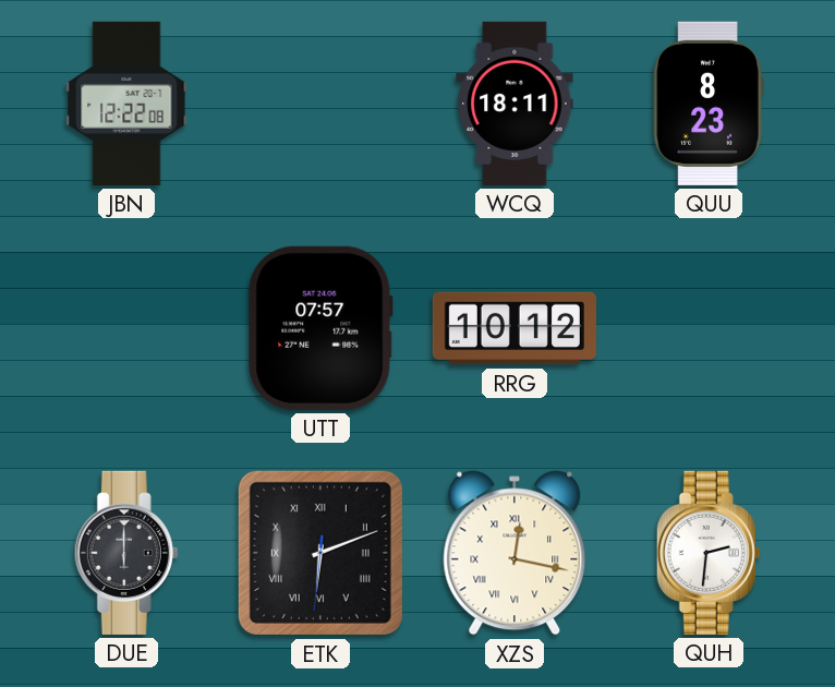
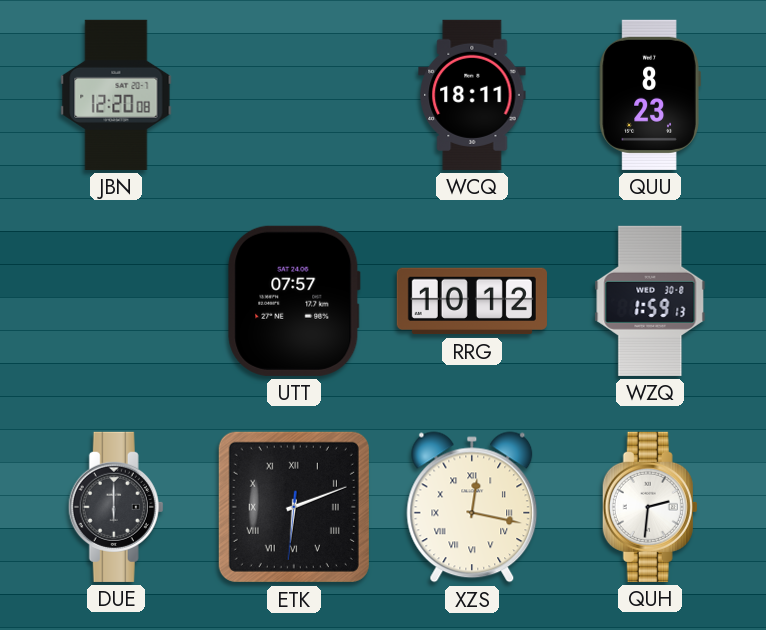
JBN: 12:22 -> 12:20
WZQ: none -> 1:59
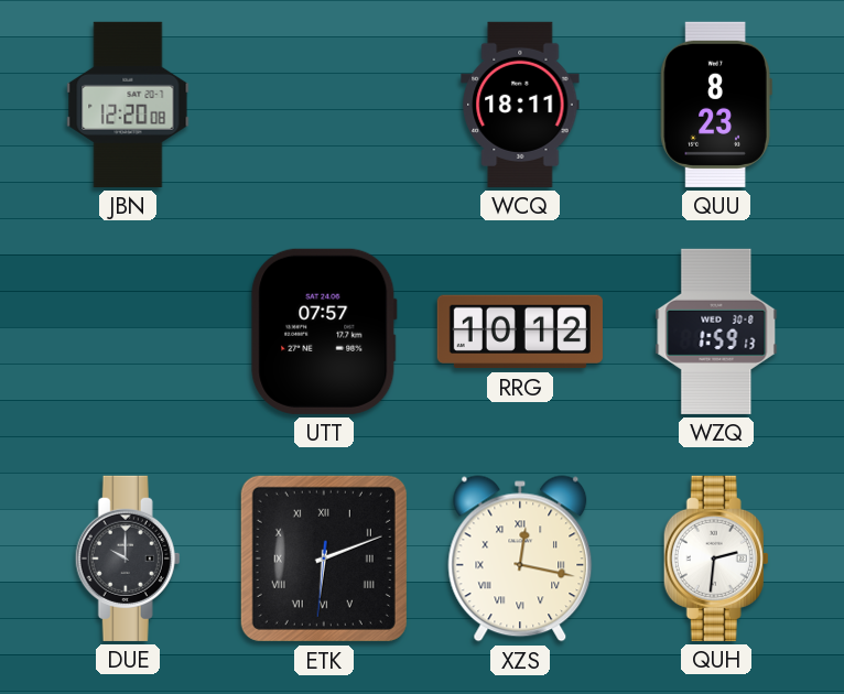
DUE: 6:00 -> 10:00
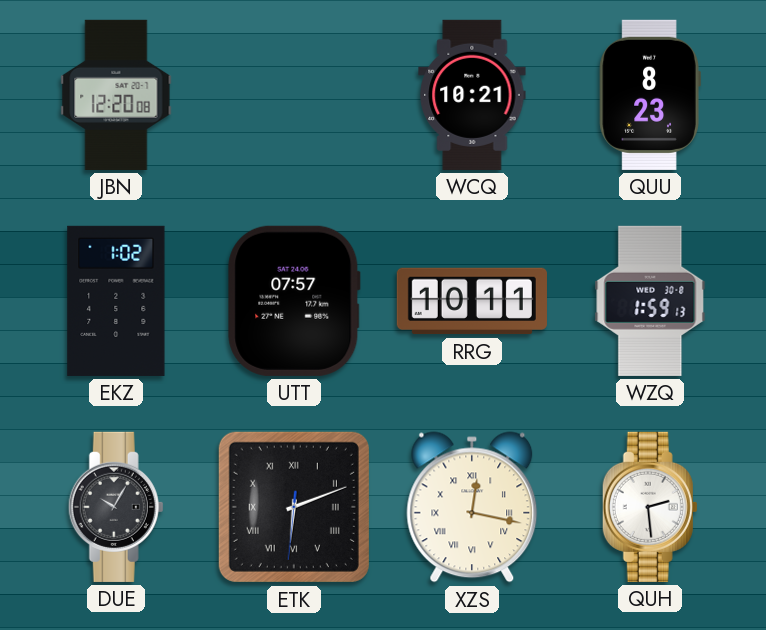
WCQ: 18:11 -> 10:21
EKZ: none -> 1:02
RRG: 10:12 -> 10:11
DUE: 10:00 -> 10:05
QUH: 2:31 -> 2:29
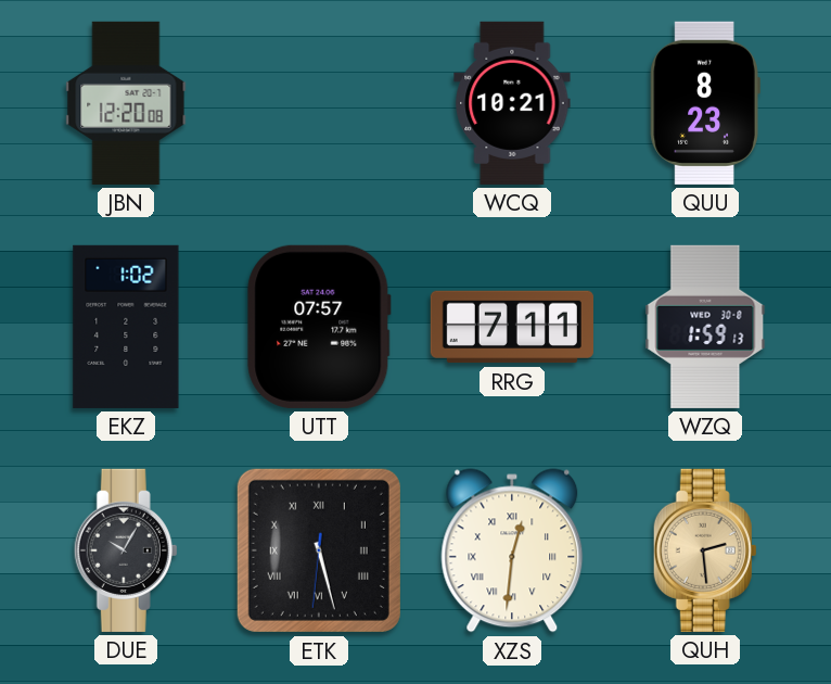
RRG: 10:11 -> 7:11
ETK: 6:11 -> 5:27
XZS: 12:17 -> 12:31
QUH dial: white -> champagne
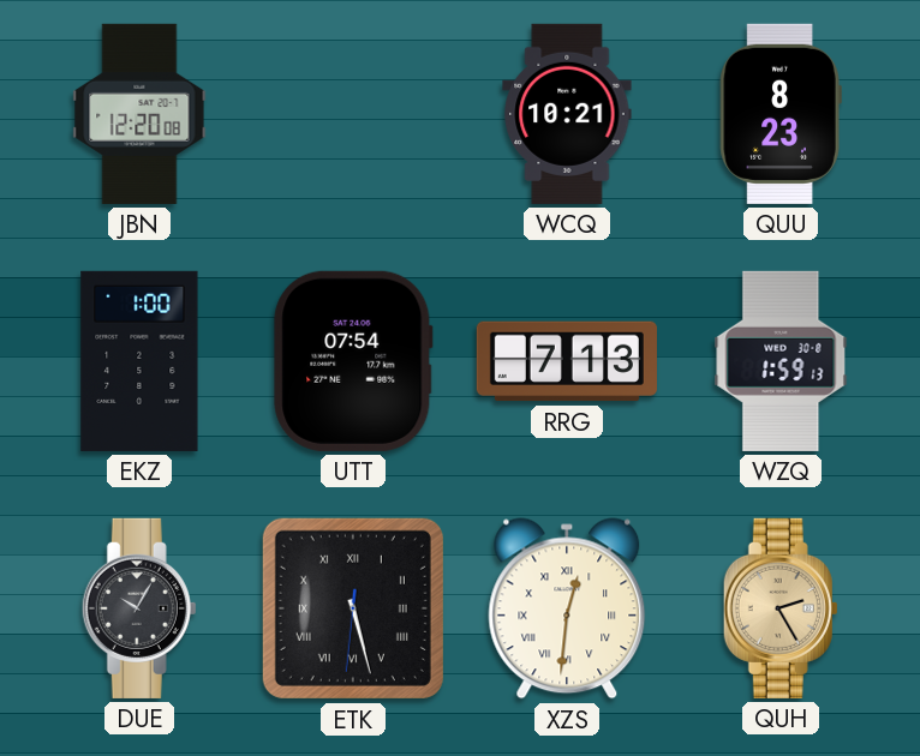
EKZ: 1:02 -> 1:00
UTT: 07:57 -> 07:54
RRG: 7:11 -> 7:13
QUH: 2:29 -> 2:25
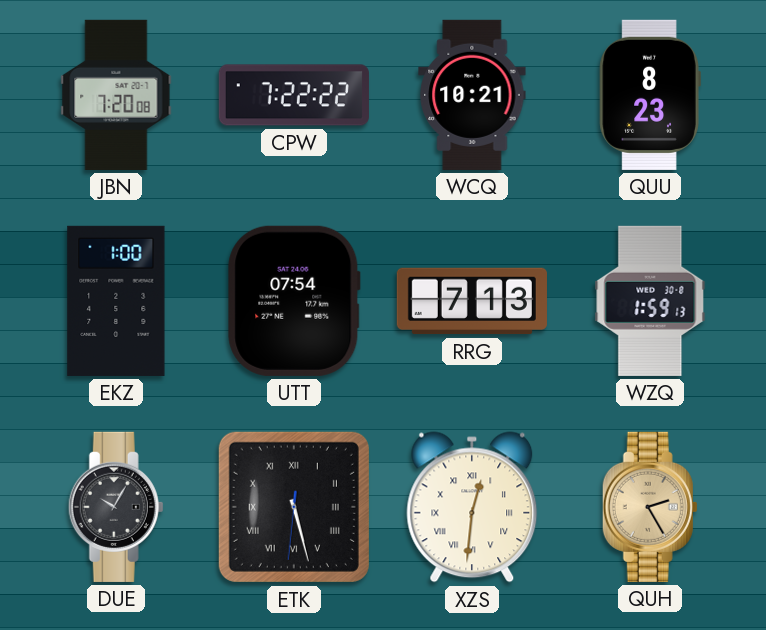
JBN: 12:20 -> 7:20
CPW: none -> 7:22
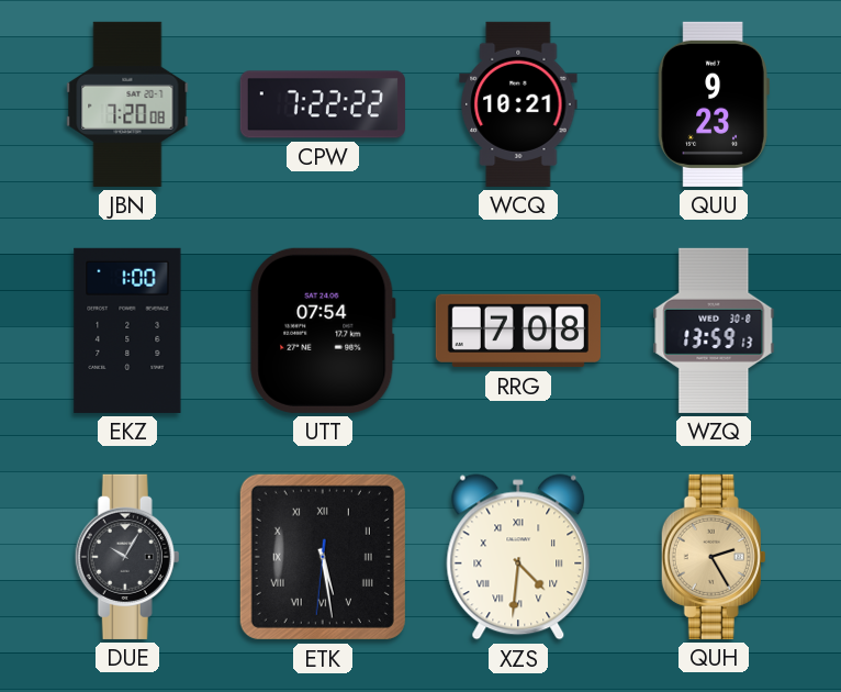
QUU: 8:23 -> 9:23
RRG: 7:13 -> 7:08
WZQ: 1:59 -> 13:59
ETK: 5:27 -> 5:28
XZS: 12:31 -> 4:31
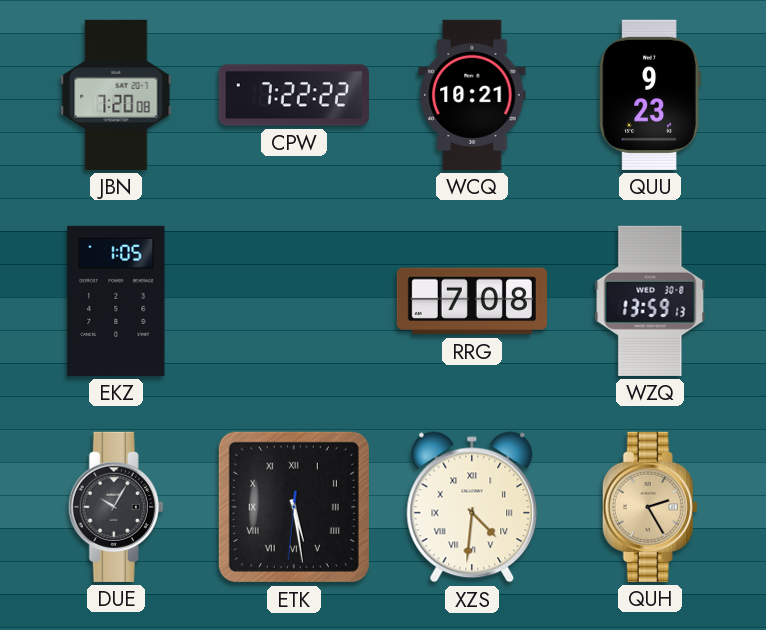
EKZ: 1:00 -> 1:05
UTT: 07:54 -> none
